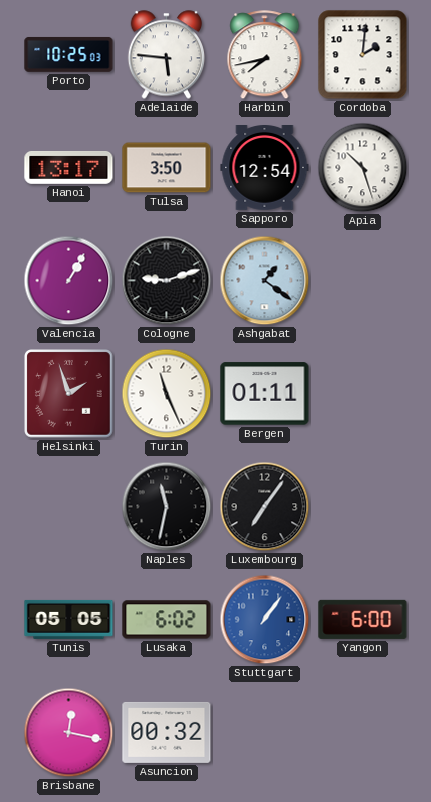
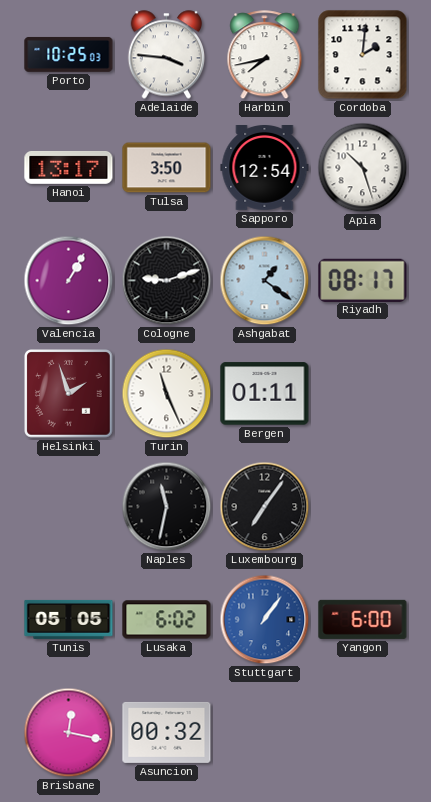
Adelaide: 5:46 -> 3:46
Riyadh: none -> 08:17
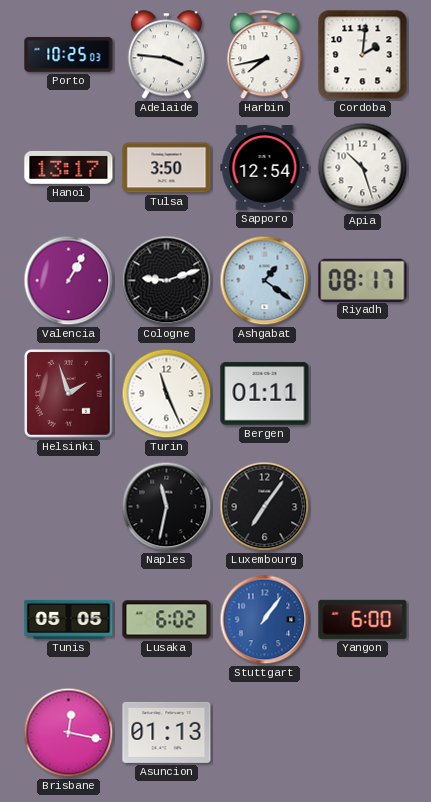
Asuncion: 00:32 -> 01:13
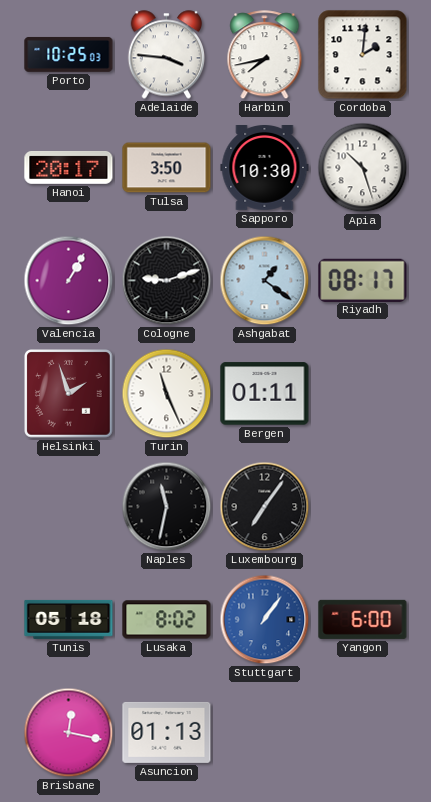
Hanoi: 13:17 -> 20:17
Sapporo: 12:54 -> 10:30
Tunis: 05:05 -> 05:18
Lusaka: 6:02 -> 8:02
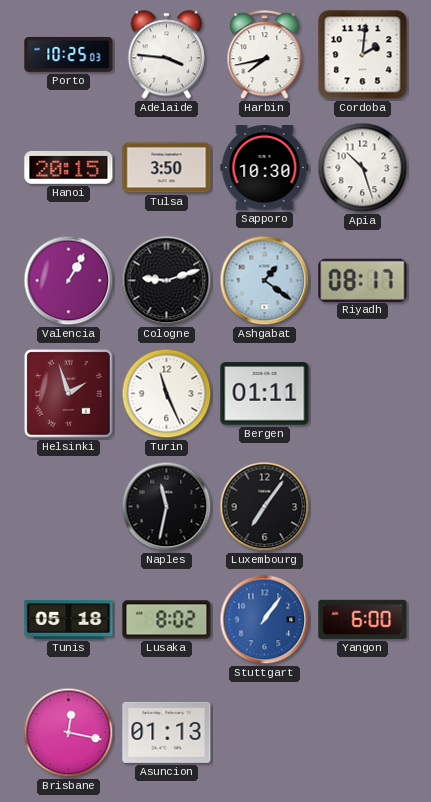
Hanoi: 20:17 -> 20:15
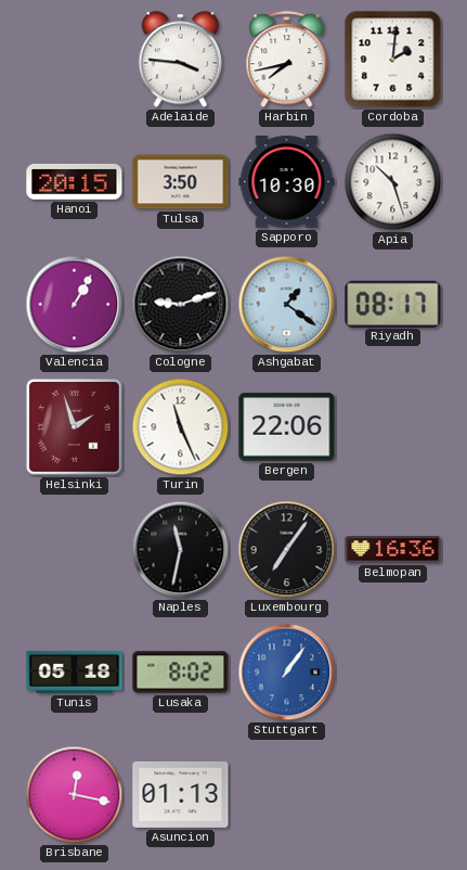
Porto: 10:25 -> none
Bergen: 01:11 -> 22:06
Belmopan: none -> 16:36
Yangon: 6:00 -> none
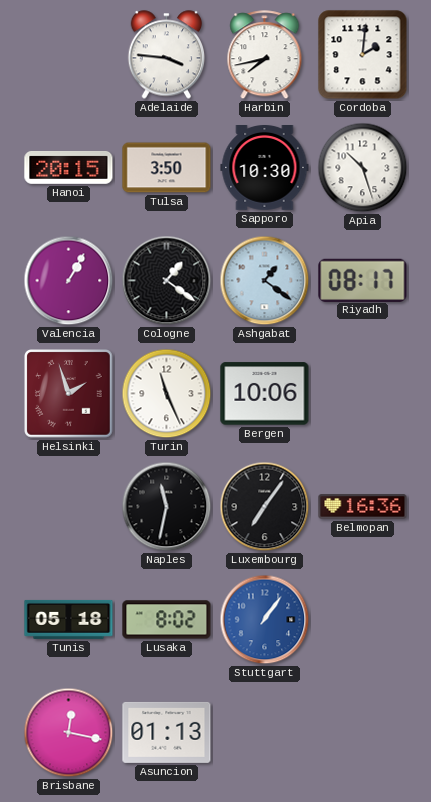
Cologne: 9:12 -> 1:21
Bergen: 22:06 -> 10:06
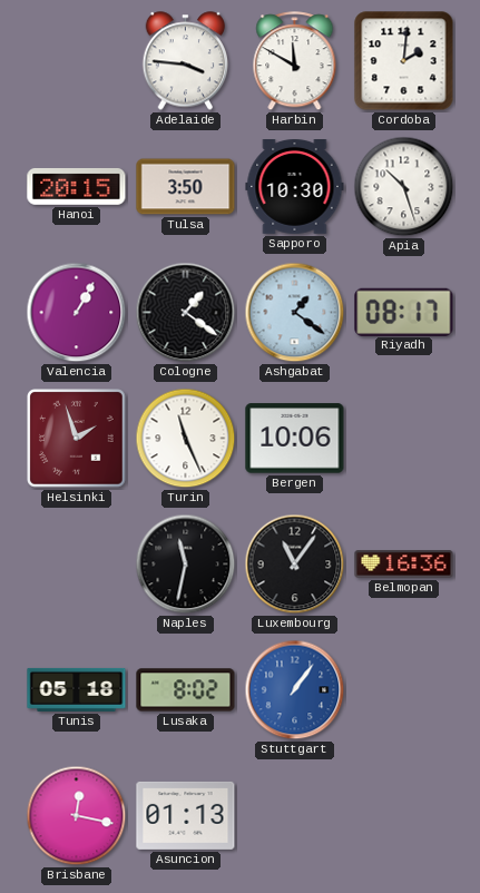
Harbin: 7:43 -> 11:50
Luxembourg: 7:06 -> 11:06
